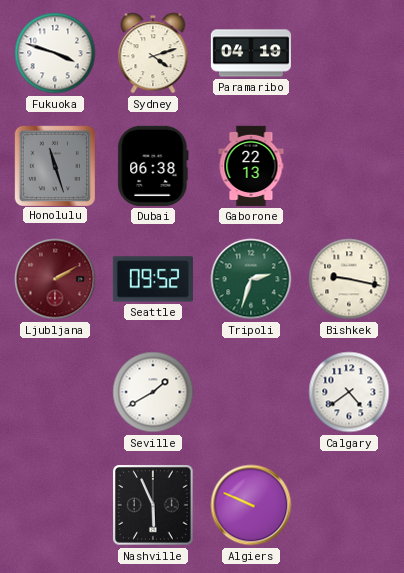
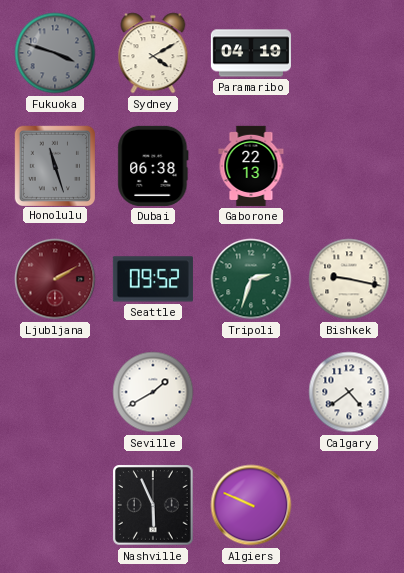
Fukuoka dial: white -> grey
Sydney: 4:12 -> 4:10
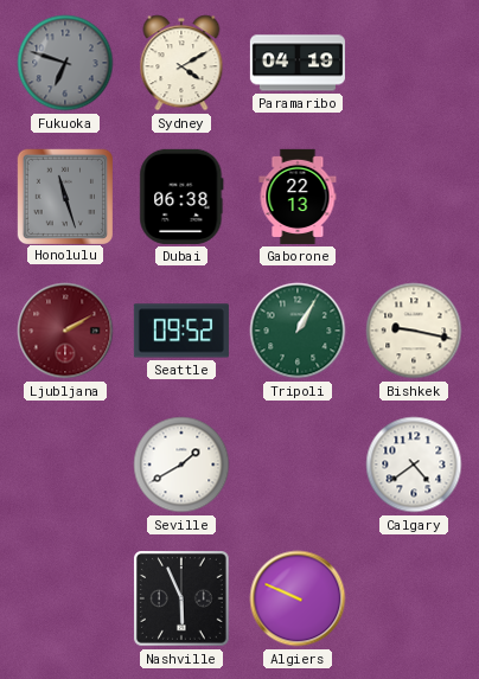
Fukuoka: 3:48 -> 6:48
Tripoli: 2:33 -> 1:05
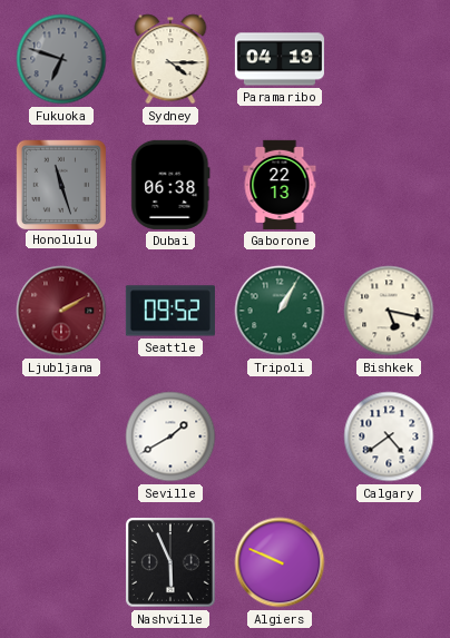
Sydney: 4:10 -> 4:15
Bishkek: 9:17 -> 5:17
